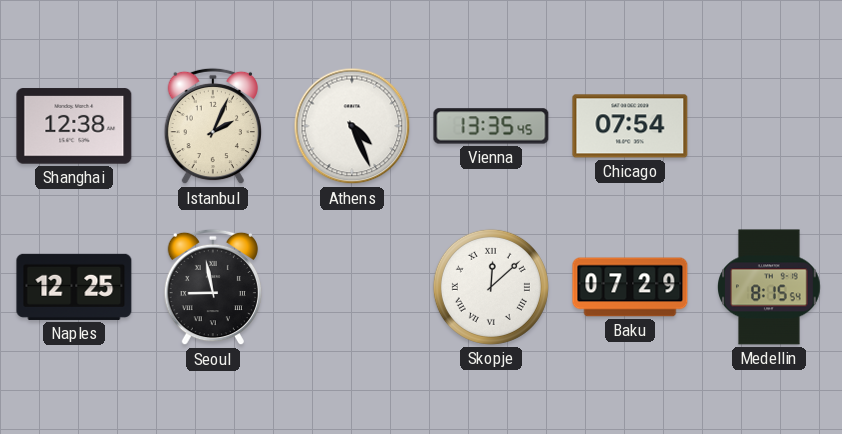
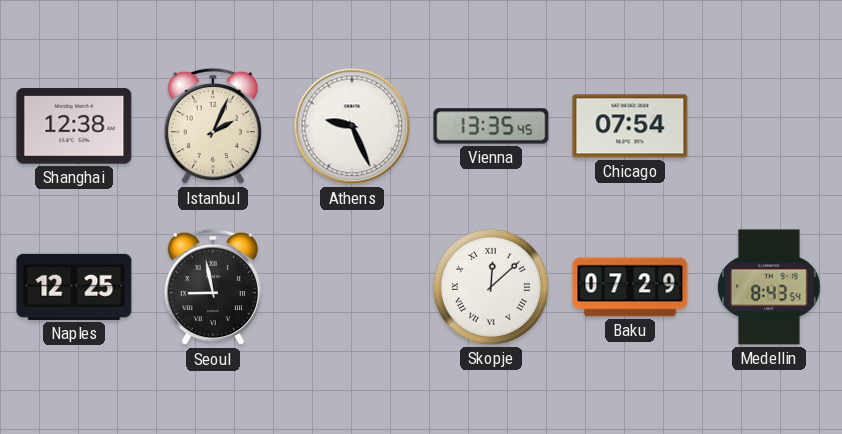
Athens: 4:26 -> 9:26
Medellin: 8:15 -> 8:43
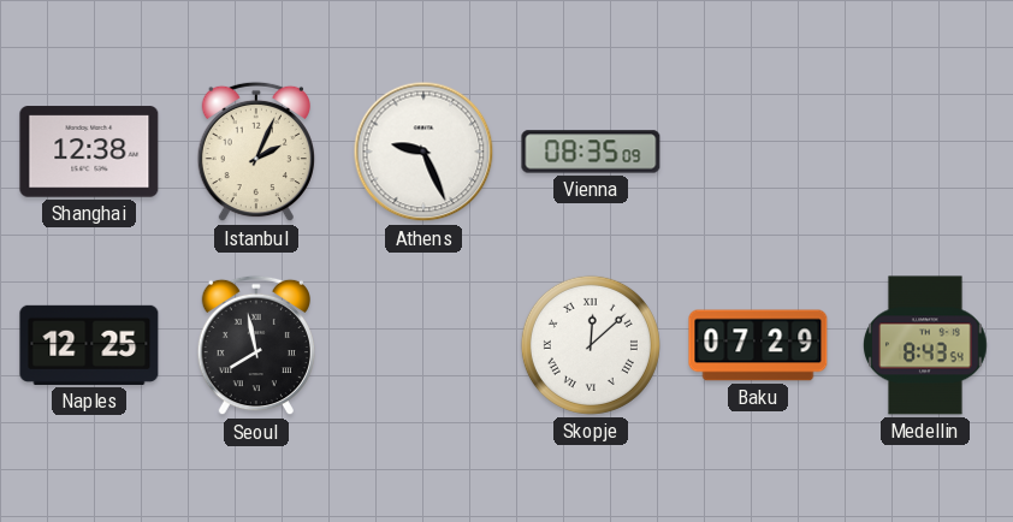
Vienna: 13:35 -> 08:35
Chicago: 07:54 -> none
Seoul: 8:58 -> 7:58
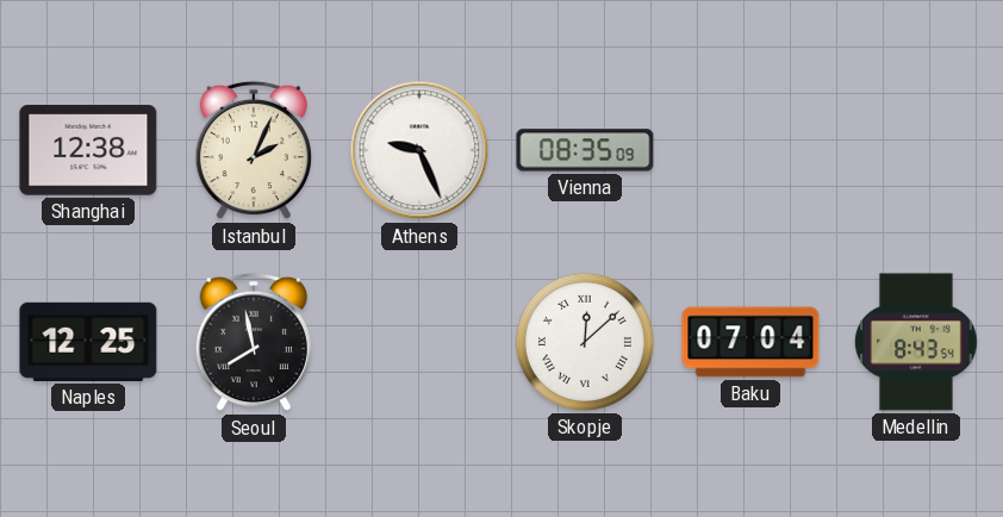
Baku: 07:29 -> 07:04
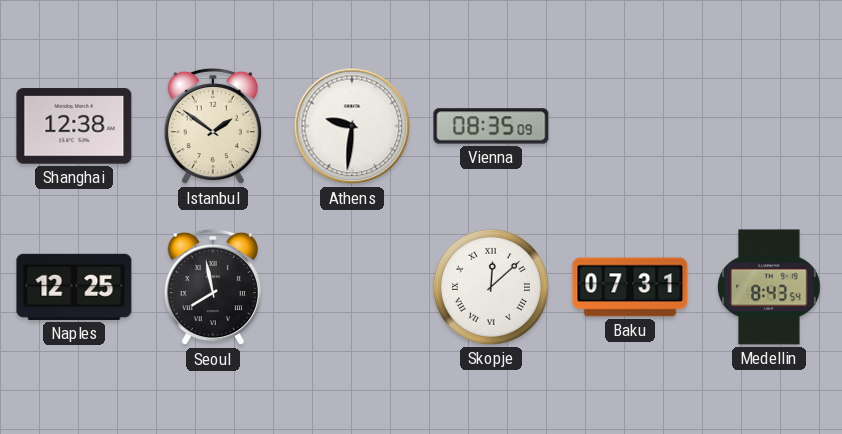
Istanbul: 2:04 -> 1:51
Athens: 9:26 -> 9:31
Baku: 07:04 -> 07:31
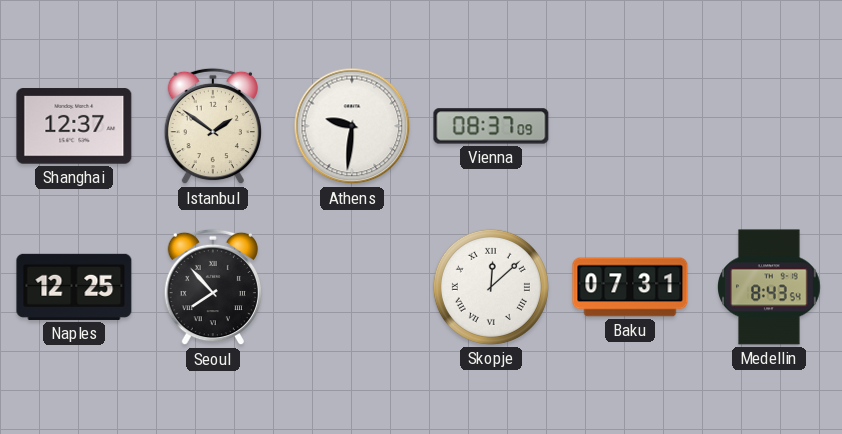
Shanghai: 12:38 -> 12:37
Vienna: 08:35 -> 08:37
Seoul: 7:58 -> 7:53
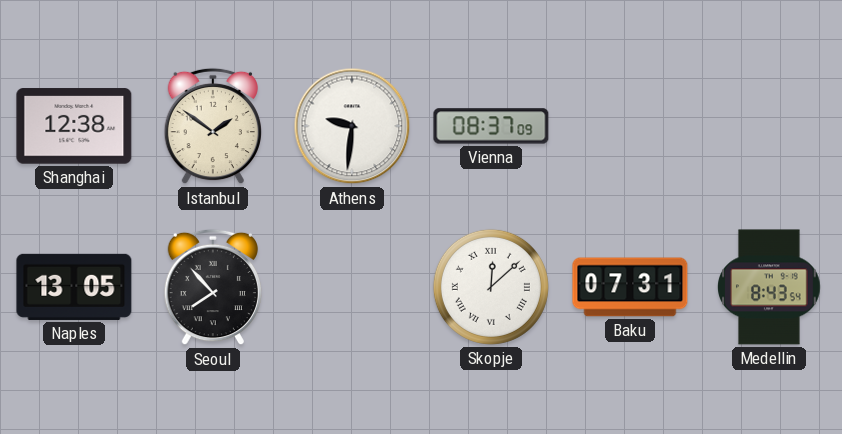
Shanghai: 12:37 -> 12:38
Naples: 12:25 -> 13:05
